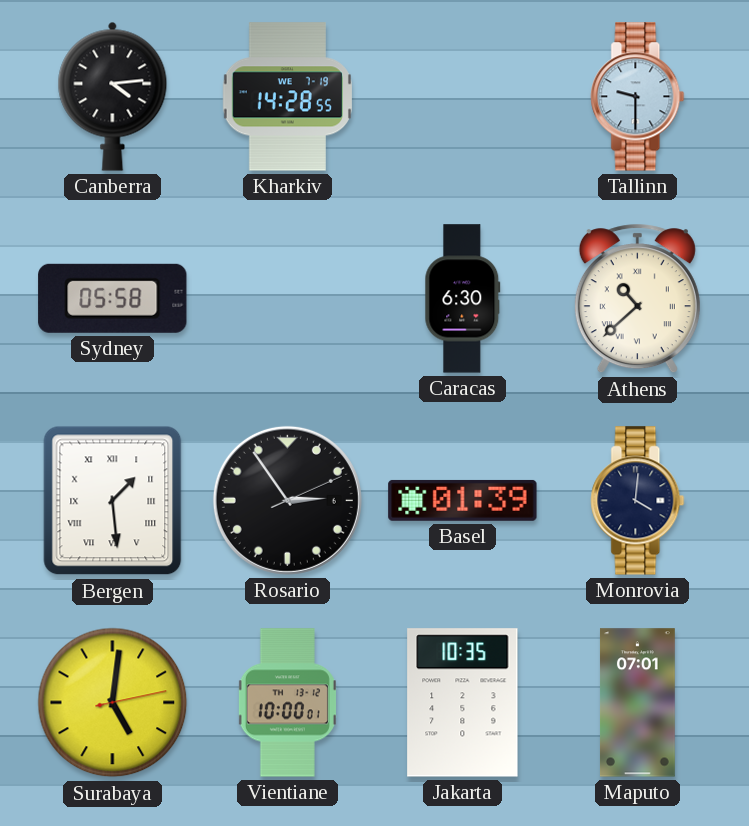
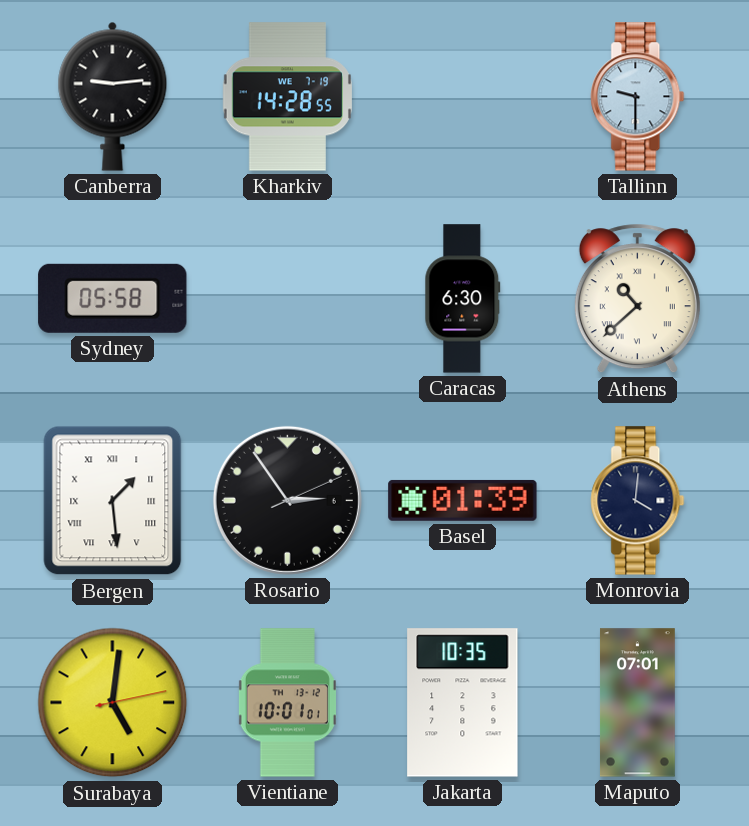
Canberra: 4:14 -> 9:14
Vientiane: 10:00 -> 10:01
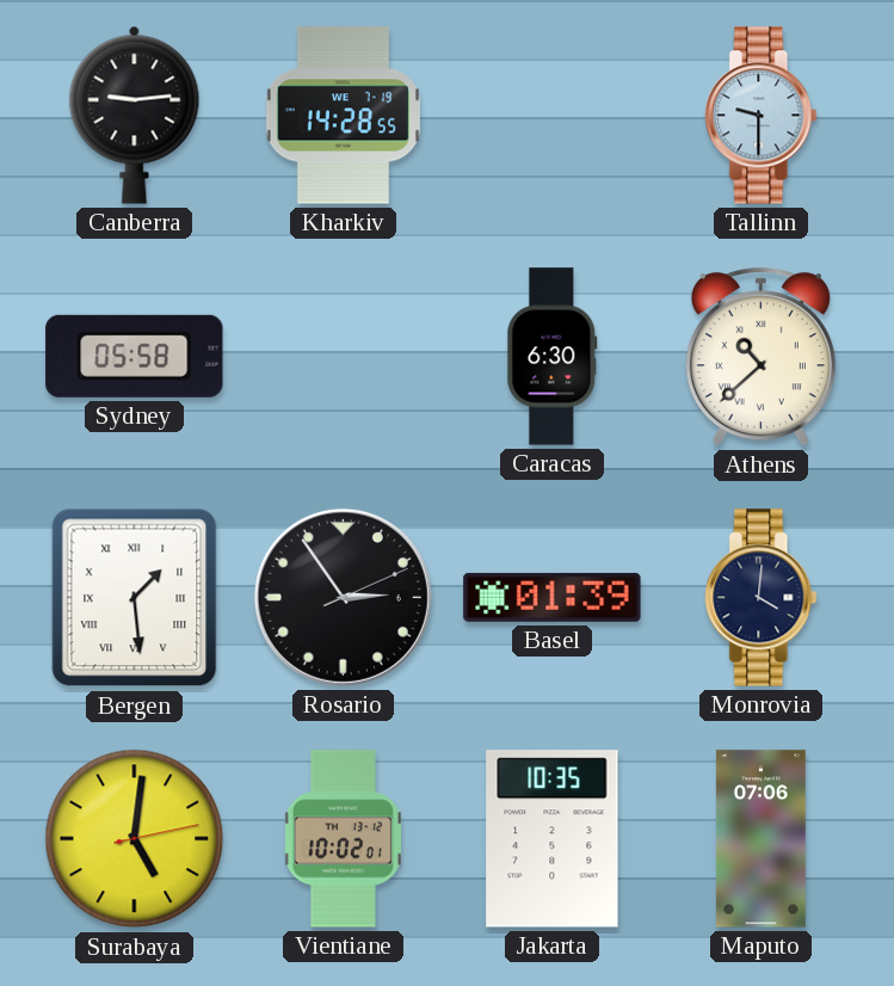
Vientiane: 10:01 -> 10:02
Maputo: 07:01 -> 07:06
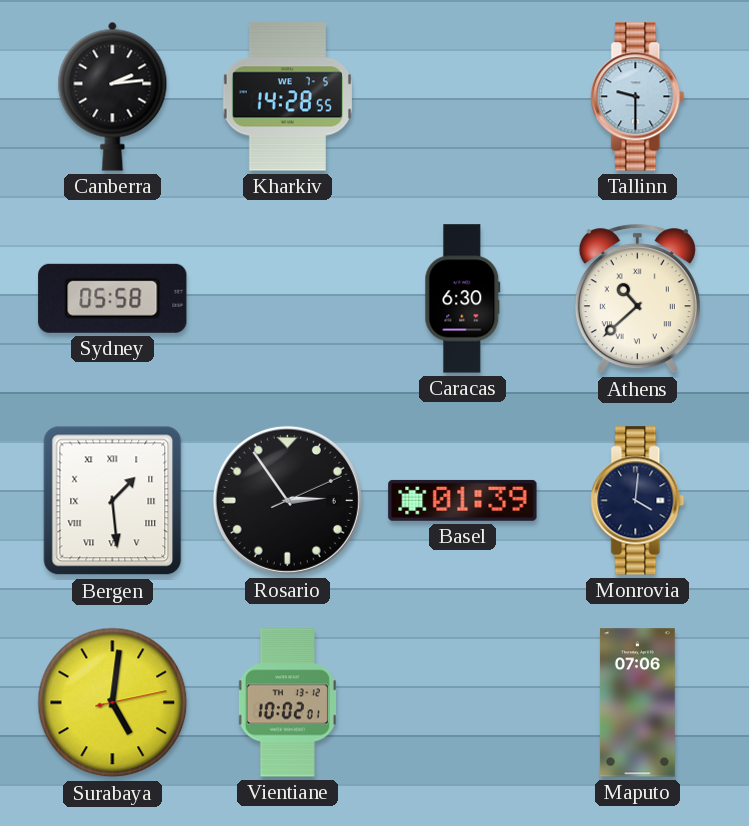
Canberra: 9:14 -> 2:14
Kharkiv date: WE 7-19 -> WE 7-5
Jakarta: 10:35 -> none
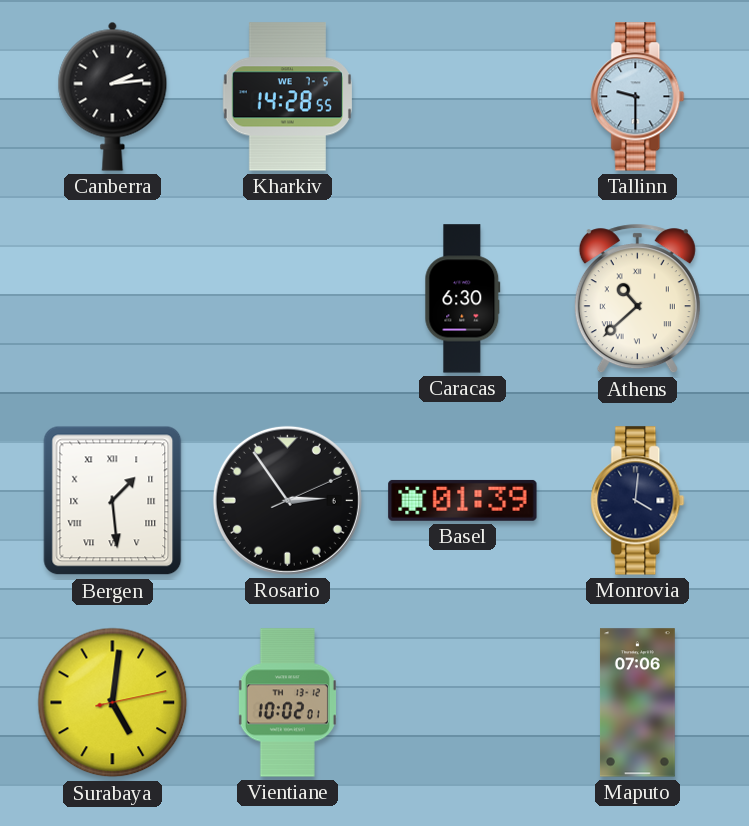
Sydney: 05:58 -> none
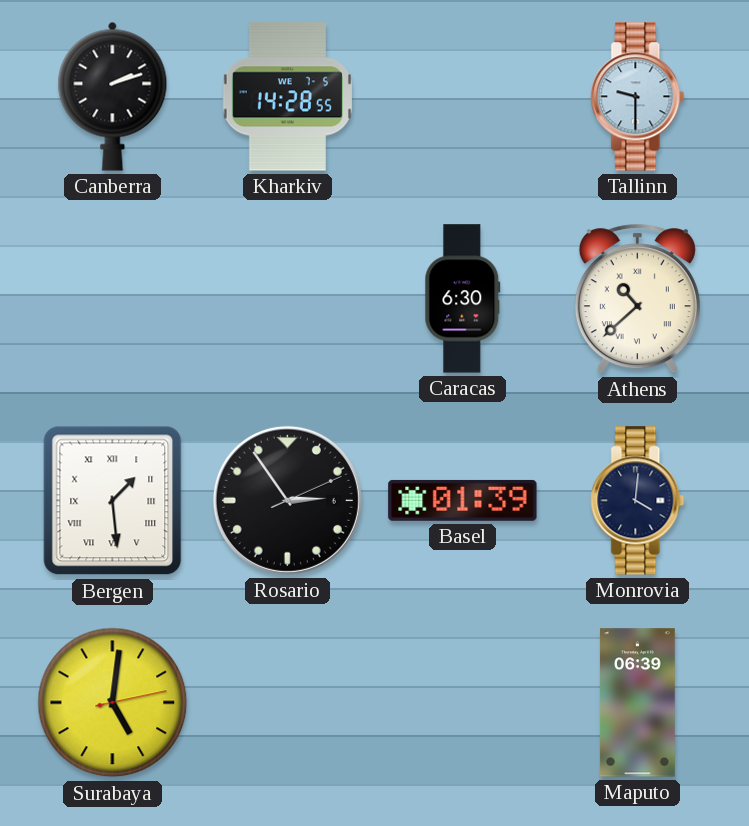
Canberra: 2:14 -> 2:12
Vientiane: 10:02 -> none
Maputo: 07:06 -> 06:39
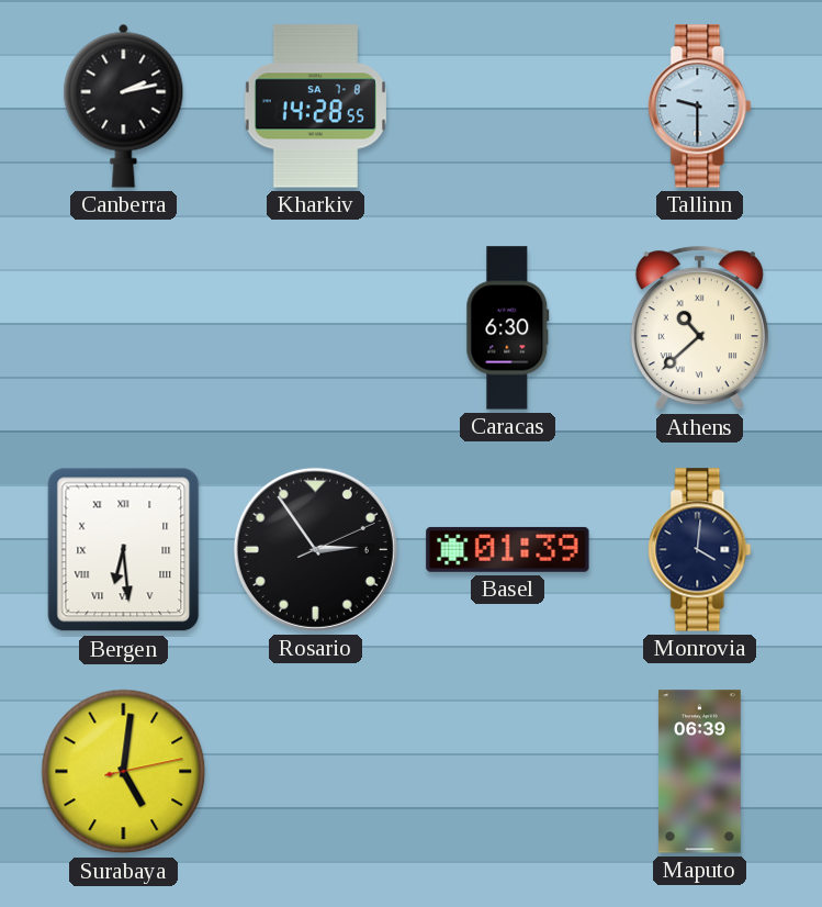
Canberra: 2:12 -> 2:13
Kharkiv date: WE 7-5 -> SA 7-8
Bergen: 1:29 -> 6:29
